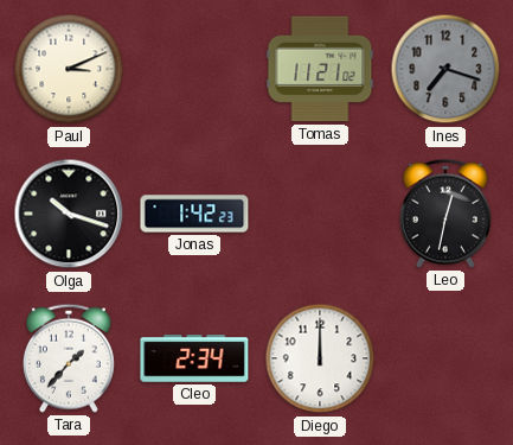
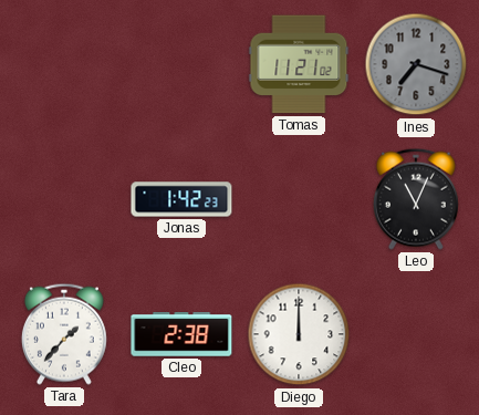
Paul: 3:11 -> none
Olga: 10:18 -> none
Leo: 12:32 -> 11:04
Cleo: 2:34 -> 2:38
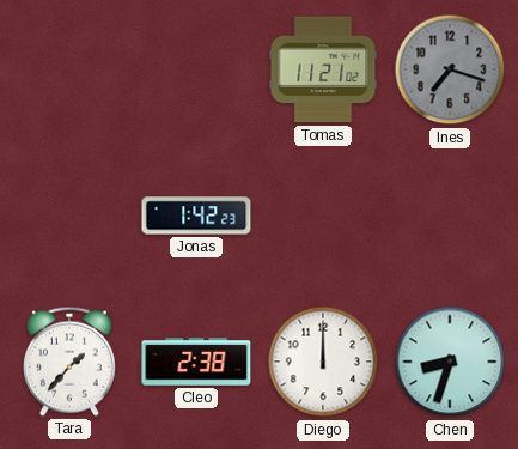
Leo: 11:04 -> none
Chen: none -> 8:33
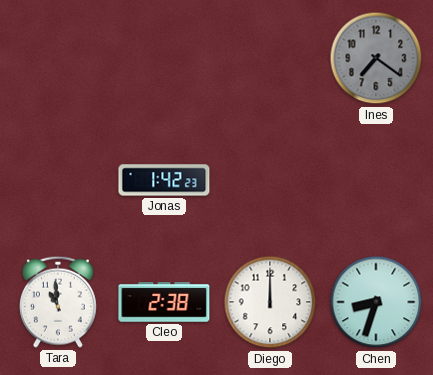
Tomas: 11:21 -> none
Ines: 7:18 -> 7:21
Tara: 1:37 -> 10:59
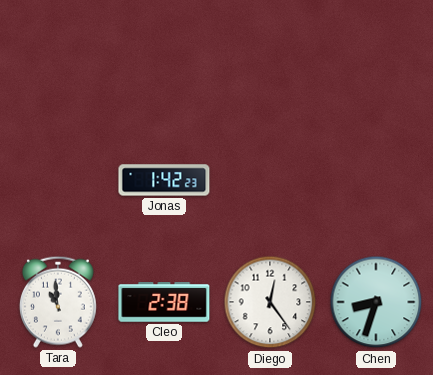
Ines: 7:21 -> none
Diego: 12:00 -> 12:24
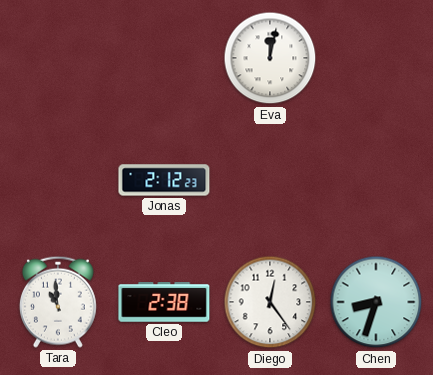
Eva: none -> 12:02
Jonas: 1:42 -> 2:12
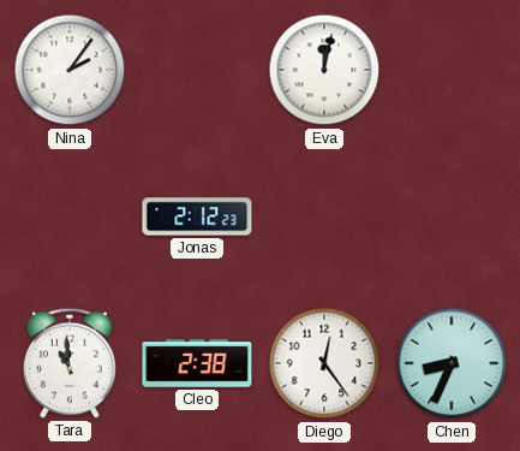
Nina: none -> 2:06
Chen: 8:33 -> 8:34
